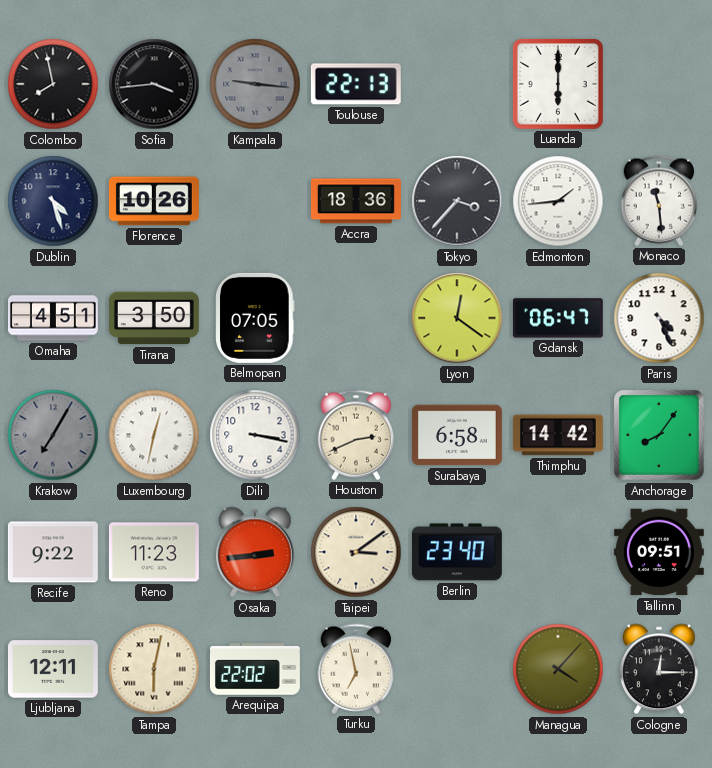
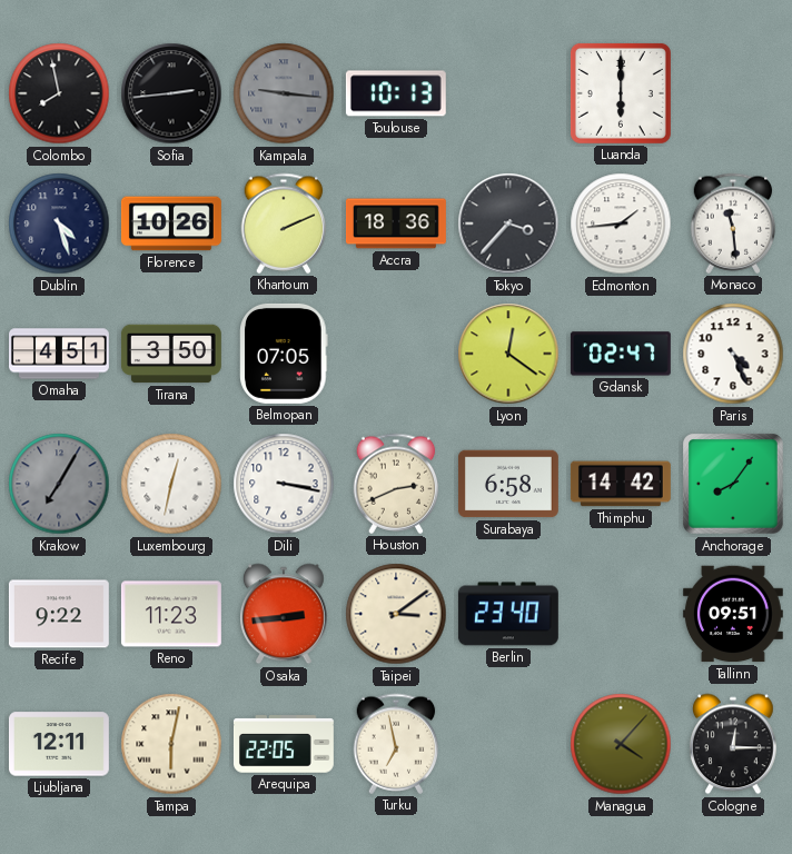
Sofia: 3:44 -> 2:44
Toulouse: 22:13 -> 10:13
Khartoum: none -> 2:11
Gdansk: 06:47 -> 02:47
Arequipa: 22:02 -> 22:05
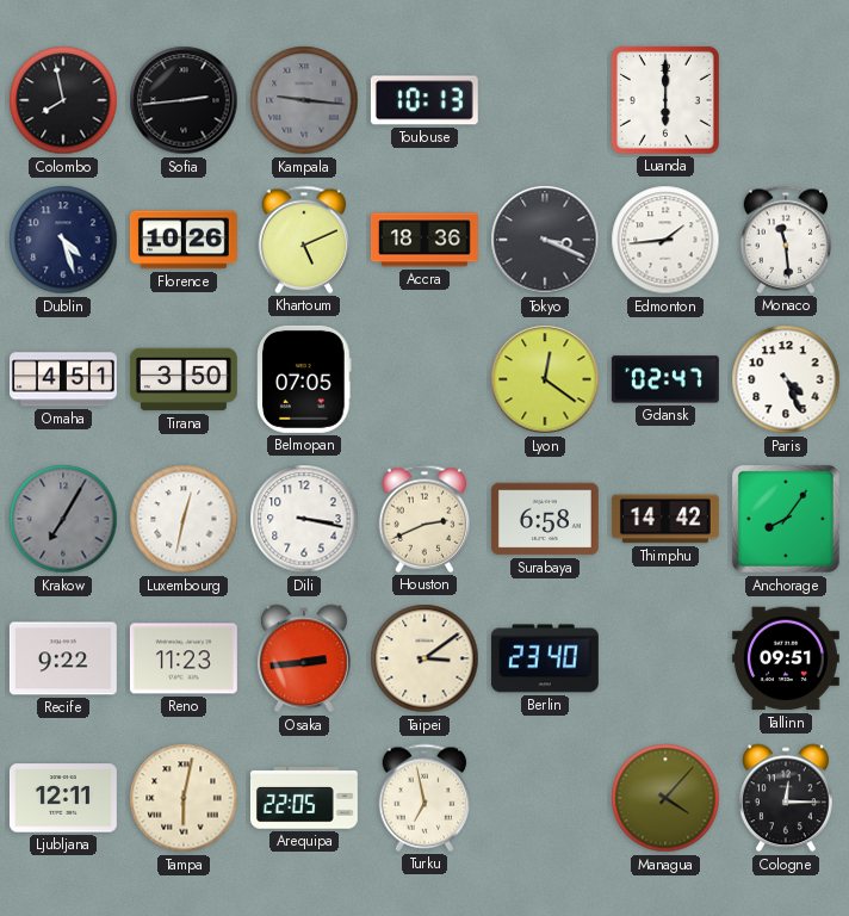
Khartoum: 2:11 -> 5:11
Tokyo: 3:37 -> 3:19
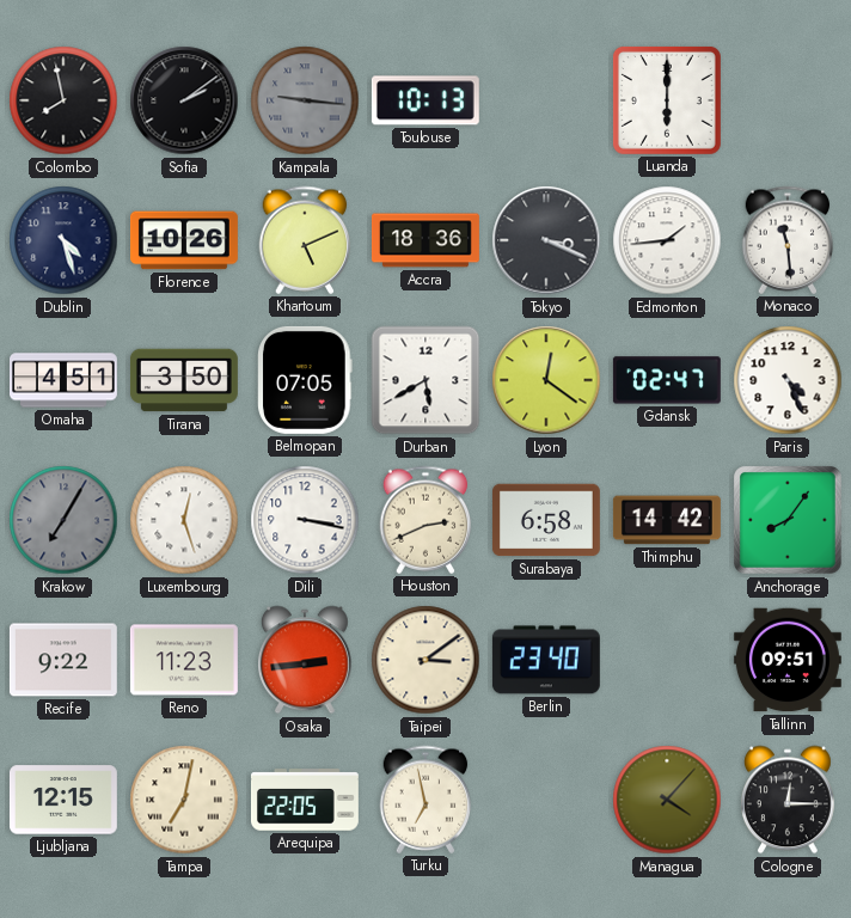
Sofia: 2:44 -> 2:09
Durban: none -> 5:40
Luxembourg: 12:32 -> 12:27
Ljubljana: 12:11 -> 12:15
Tampa: 6:02 -> 7:02
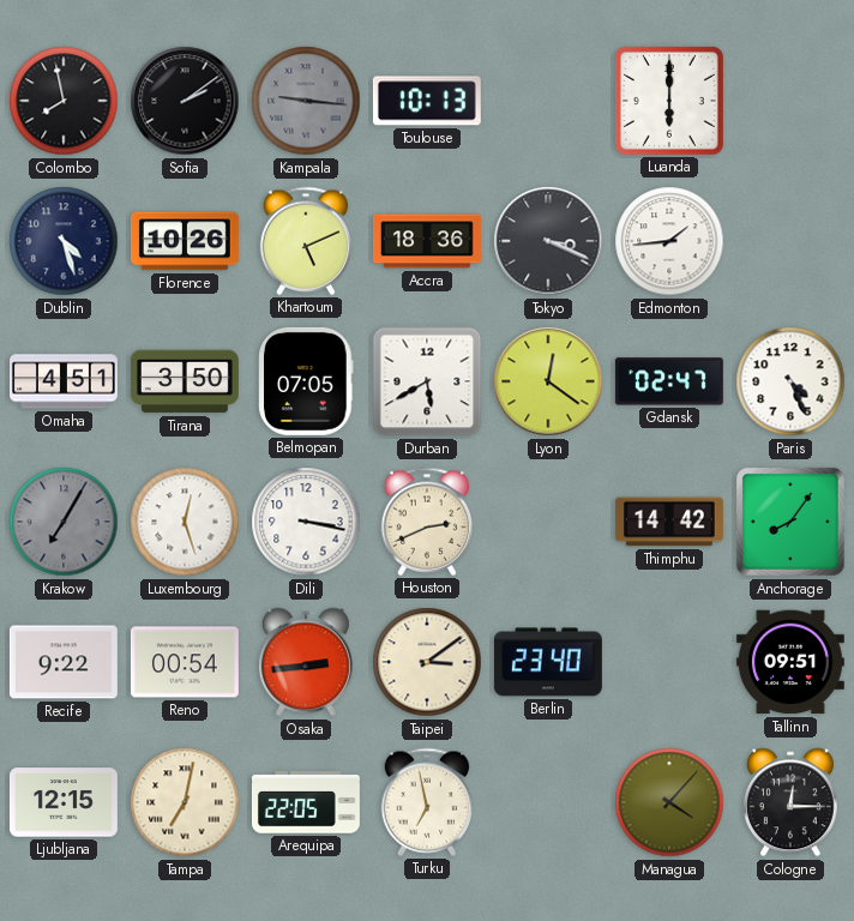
Monaco: 11:29 -> none
Surabaya: 6:58 -> none
Reno: 11:23 -> 00:54
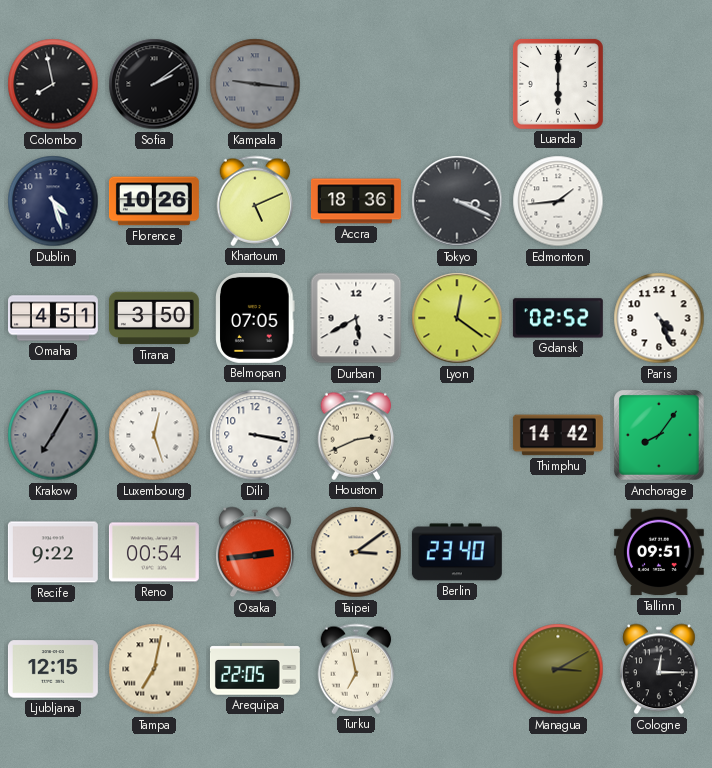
Toulouse: 10:13 -> none
Gdansk: 02:47 -> 02:52
Managua: 4:07 -> 3:10
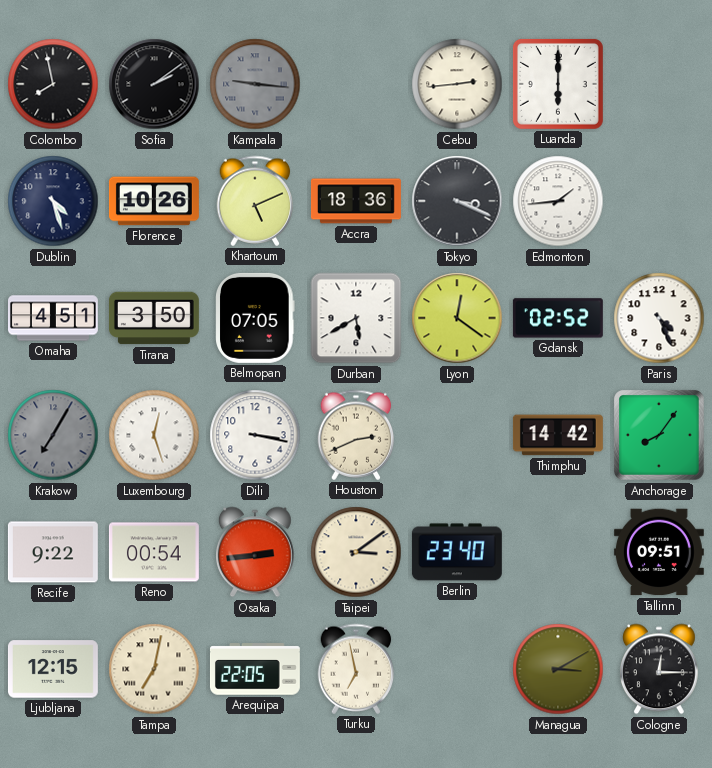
Cebu: none -> 2:44
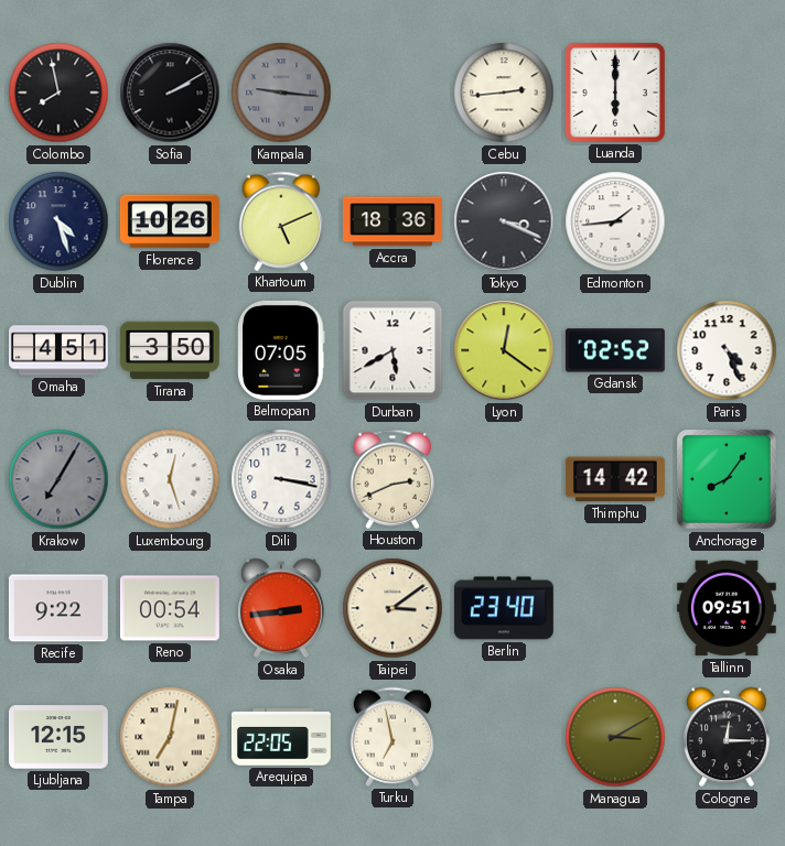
Sofia: 2:09 -> 2:10
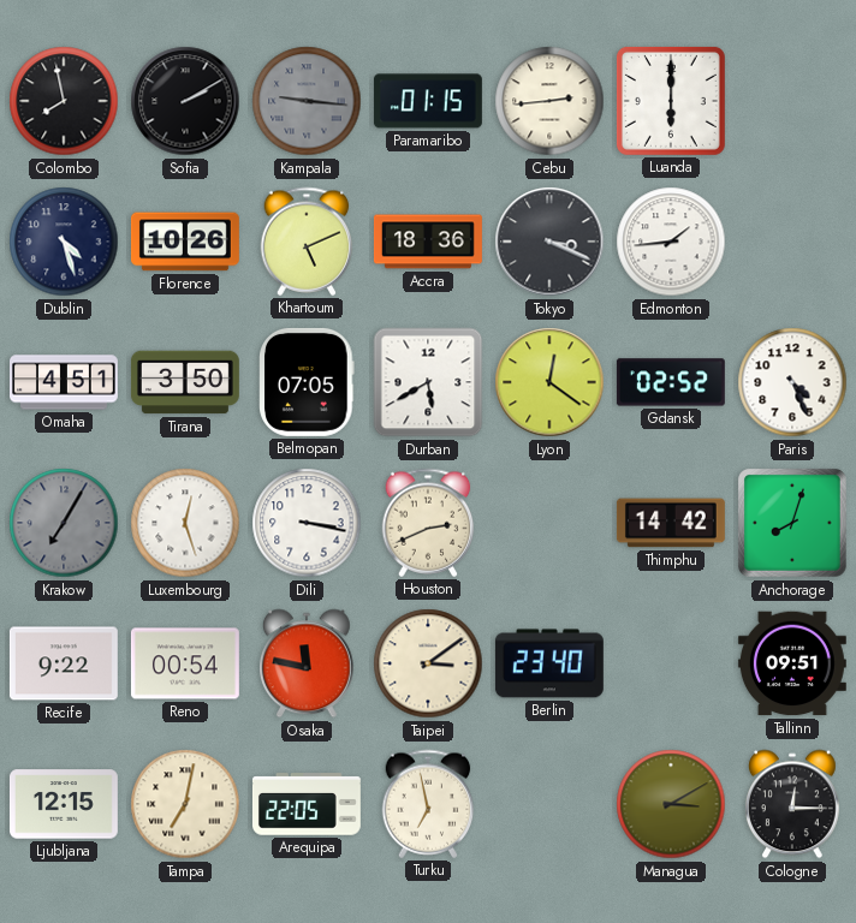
Paramaribo: none -> 01:15
Anchorage: 8:06 -> 8:03
Osaka: 2:44 -> 11:47
